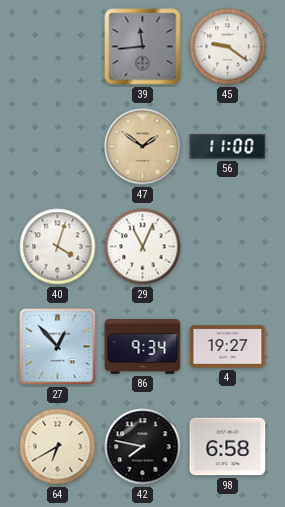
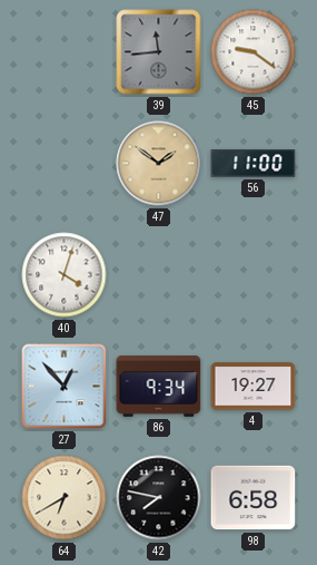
29: 11:04 -> none
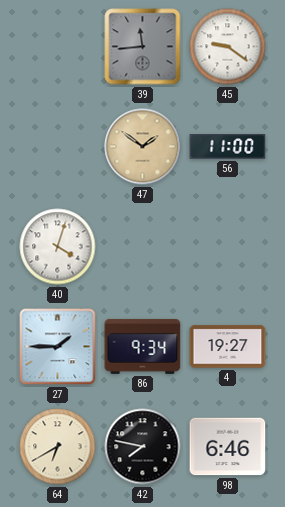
27: 12:53 -> 1:45
98: 6:58 -> 6:46
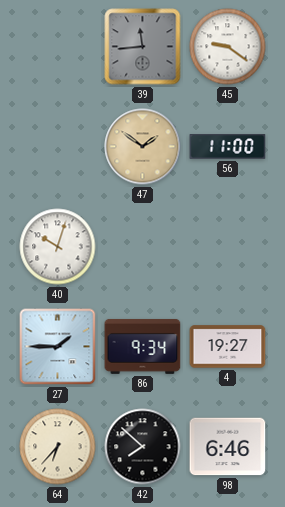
40: 4:03 -> 10:03
64: 6:40 -> 6:37
42: 7:47 -> 7:52
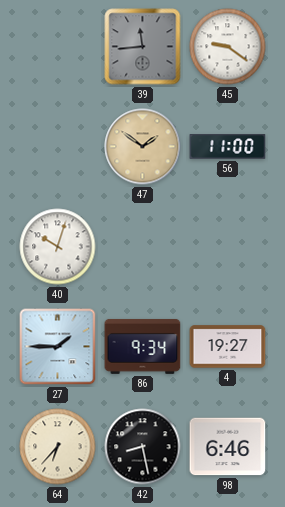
42: 7:52 -> 8:28
